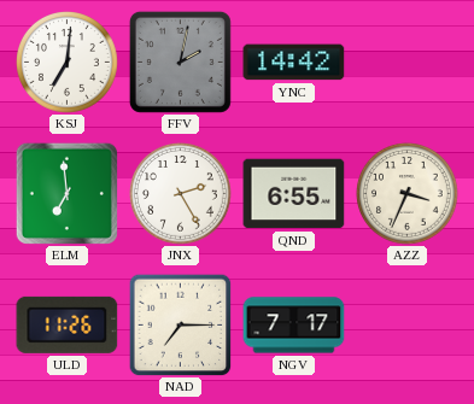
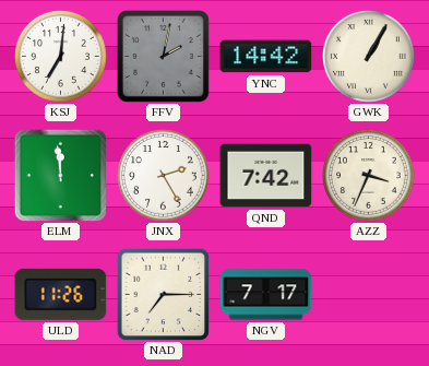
GWK: none -> 1:05
ELM: 6:59 -> 11:59
QND: 6:55 -> 7:42
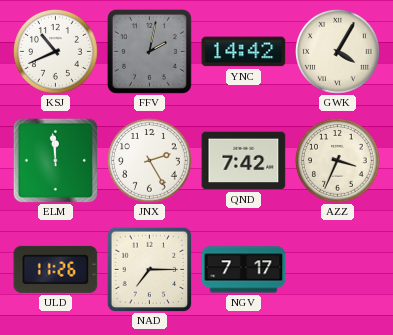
KSJ: 7:01 -> 10:41
GWK: 1:05 -> 4:05
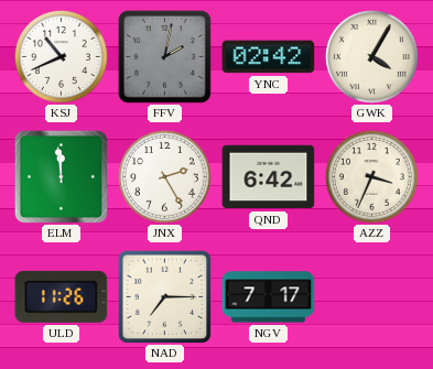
YNC: 14:42 -> 02:42
QND: 7:42 -> 6:42
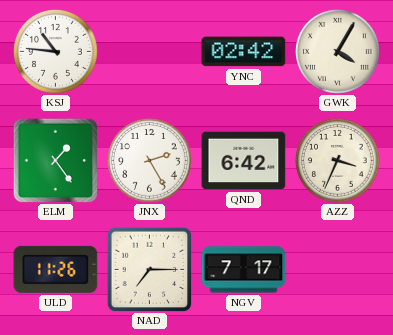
KSJ: 10:41 -> 10:46
FFV: 2:02 -> none
ELM: 11:59 -> 1:24
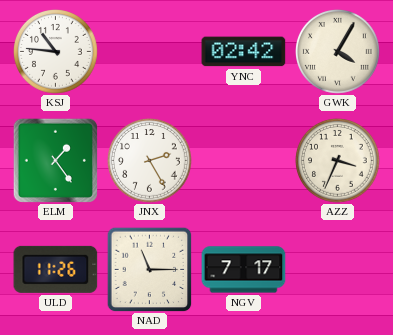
QND: 6:42 -> none
NAD: 7:15 -> 11:15
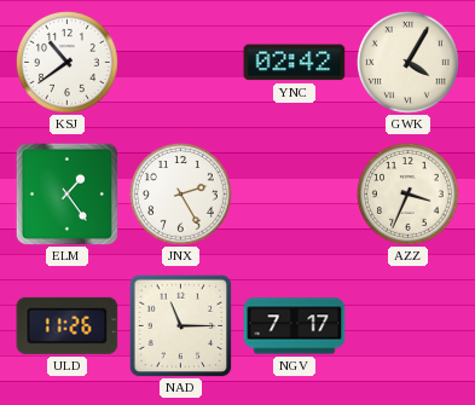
KSJ: 10:46 -> 10:39
